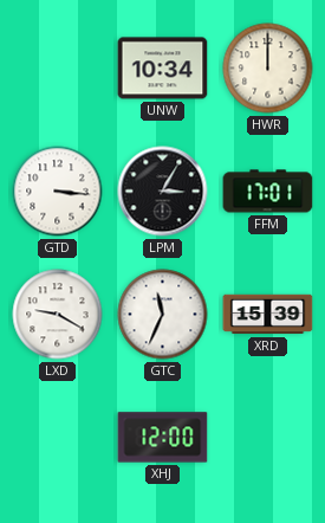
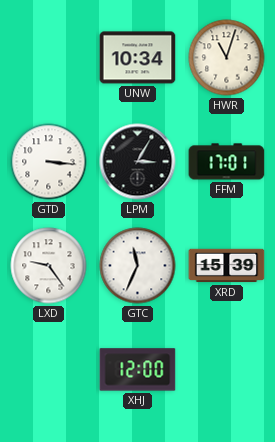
HWR: 12:00 -> 11:03
LXD: 9:20 -> 9:24
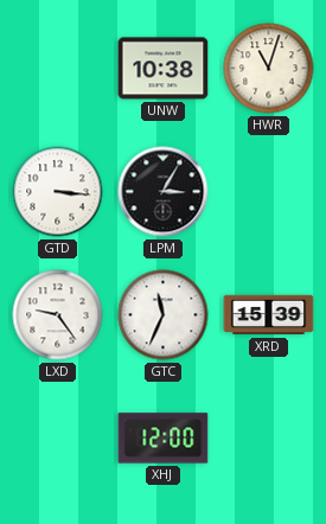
UNW: 10:34 -> 10:38
FFM: 17:01 -> none
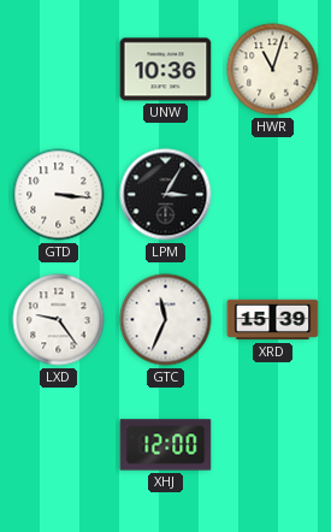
UNW: 10:38 -> 10:36
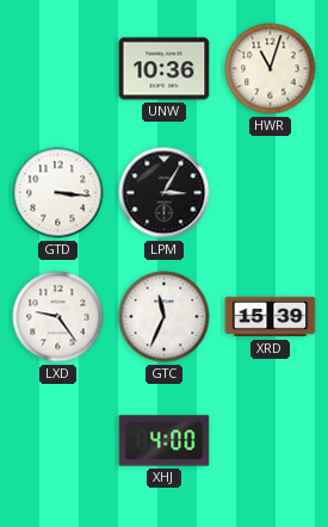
XHJ: 12:00 -> 4:00
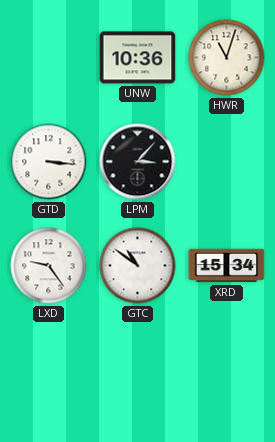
LPM: 3:05 -> 3:07
GTC: 11:34 -> 10:51
XRD: 15:39 -> 15:34
XHJ: 4:00 -> none
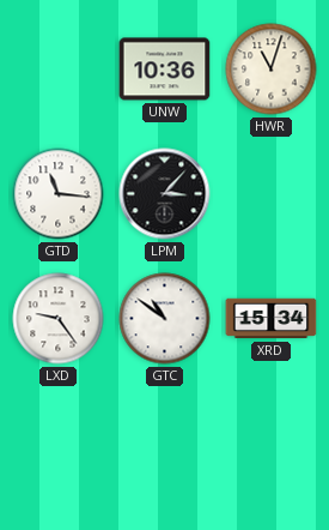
GTD: 3:16 -> 11:16
